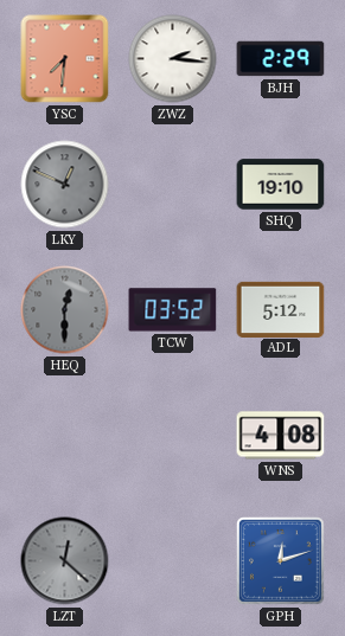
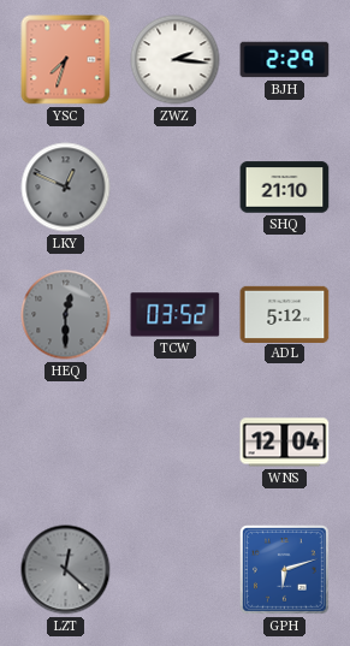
YSC: 7:31 -> 7:33
SHQ: 19:10 -> 21:10
WNS: 4:08 -> 12:04
GPH: 12:12 -> 6:12
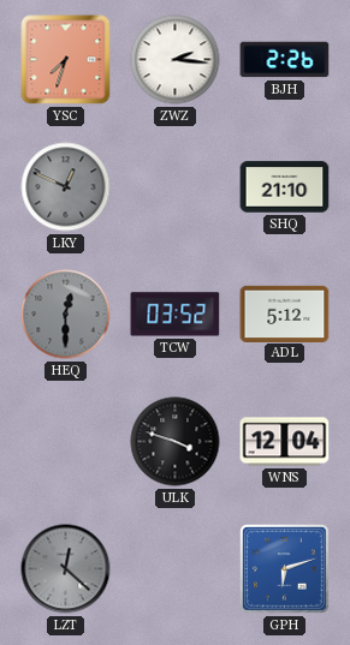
BJH: 2:29 -> 2:26
ULK: none -> 3:48
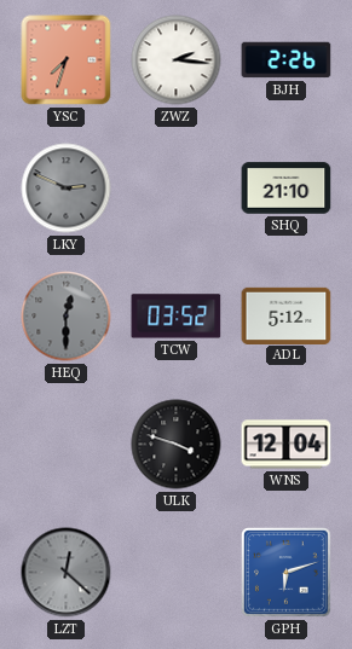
LKY: 12:49 -> 2:49
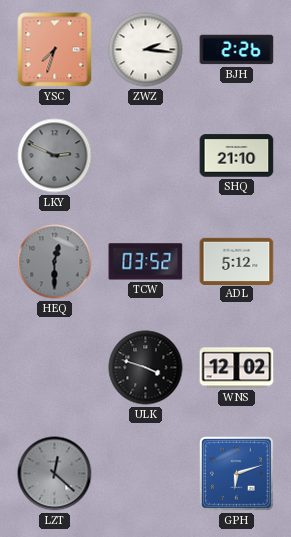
WNS: 12:04 -> 12:02
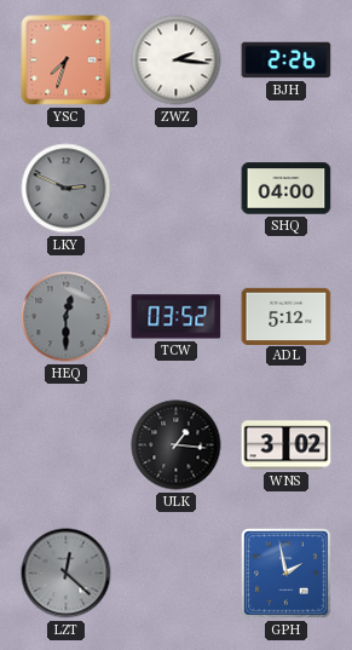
SHQ: 21:10 -> 04:00
ULK: 3:48 -> 1:16
WNS: 12:02 -> 3:02
GPH: 6:12 -> 1:58
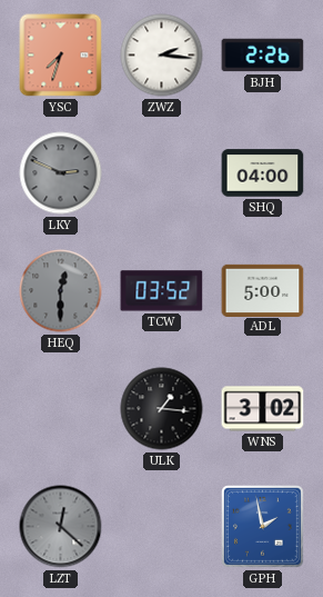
ADL: 5:12 -> 5:00
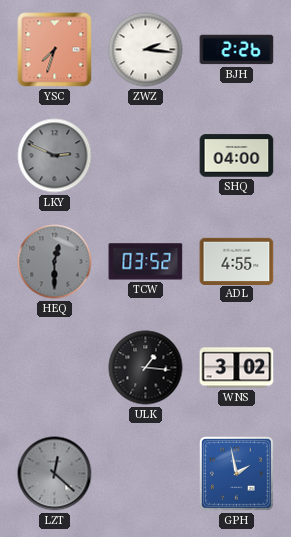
ADL: 5:00 -> 4:55
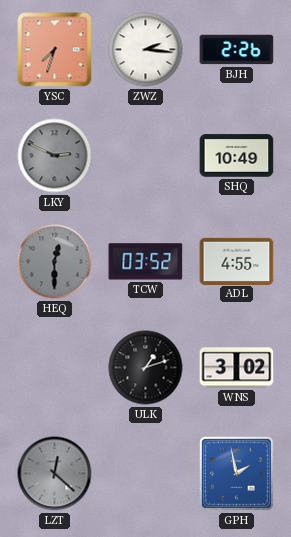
SHQ: 04:00 -> 10:49
ULK: 1:16 -> 1:12
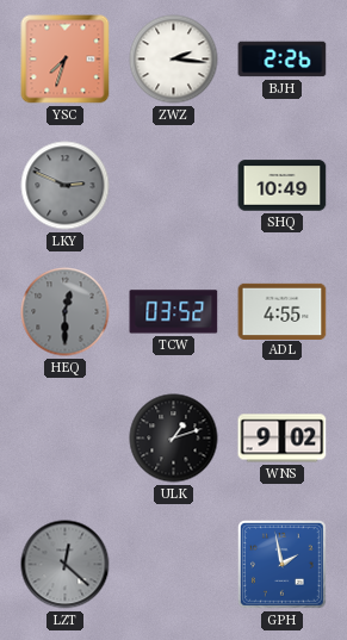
WNS: 3:02 -> 9:02
